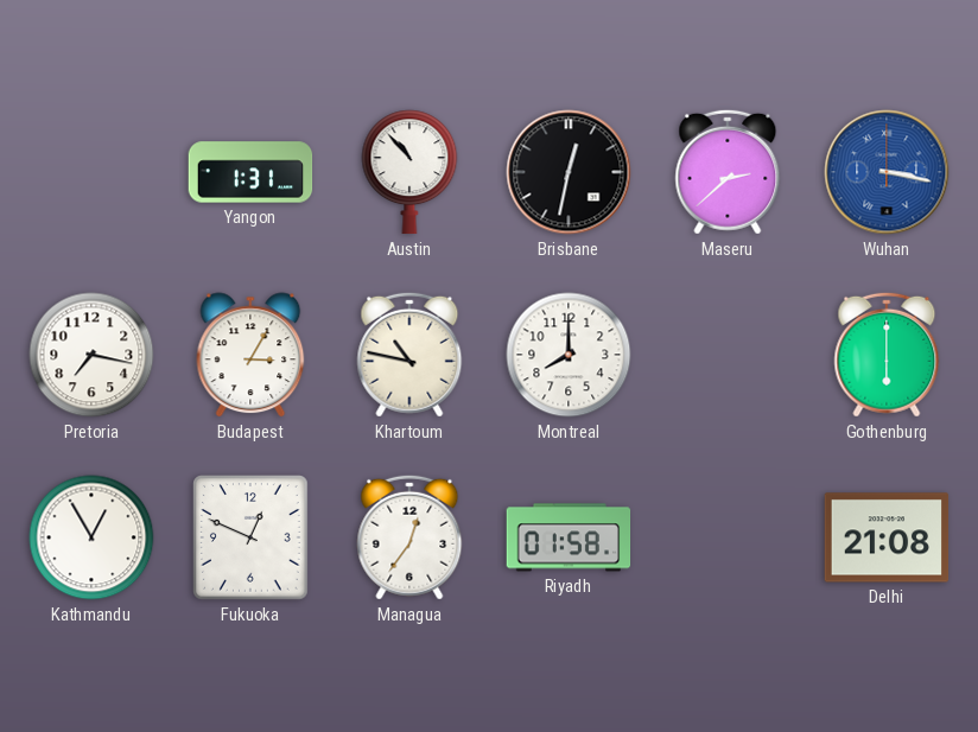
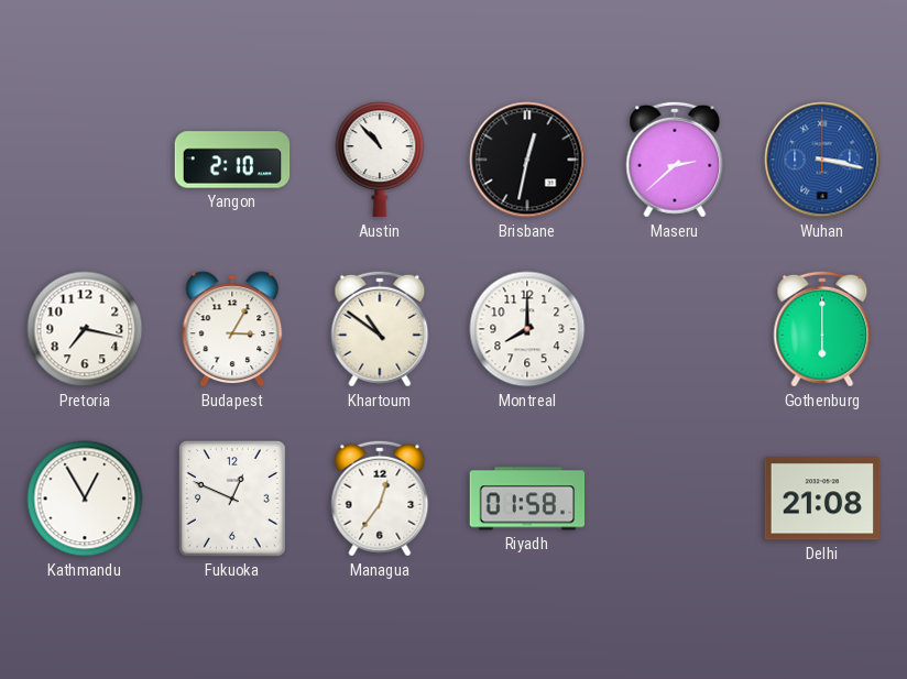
Yangon: 1:31 -> 2:10
Khartoum: 10:47 -> 10:51
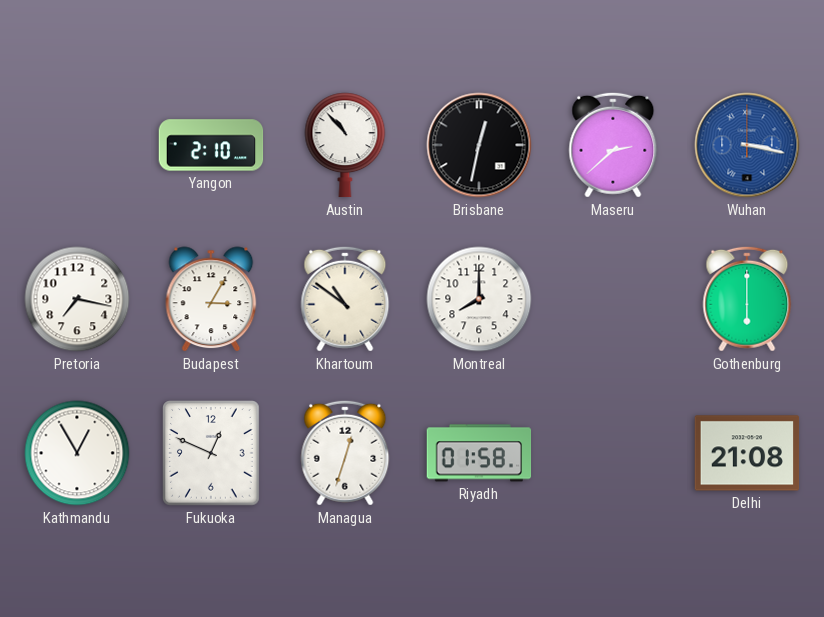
Managua: 12:36 -> 12:33
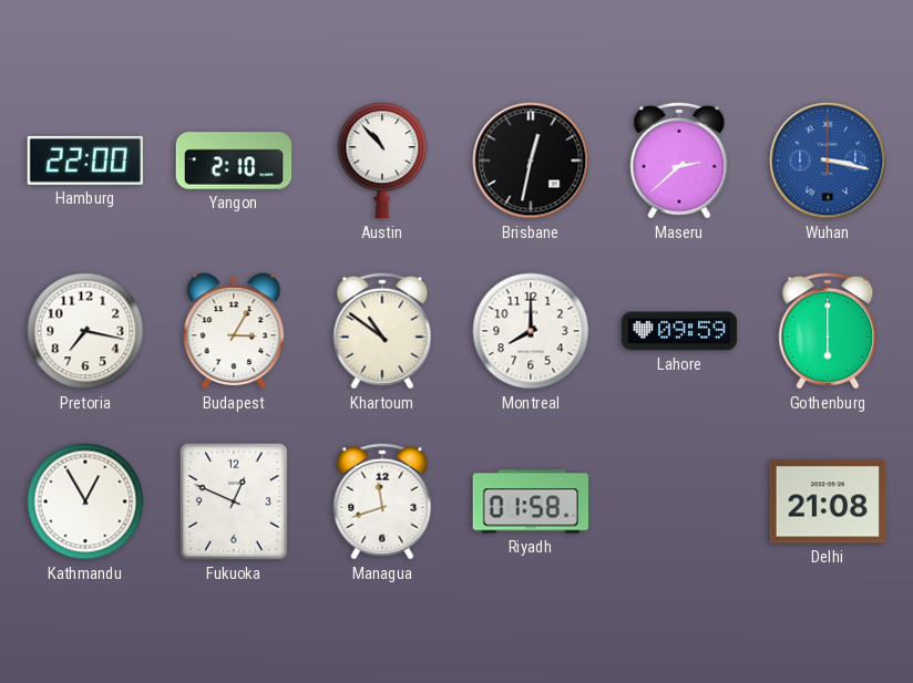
Hamburg: none -> 22:00
Lahore: none -> 09:59
Managua: 12:33 -> 11:42
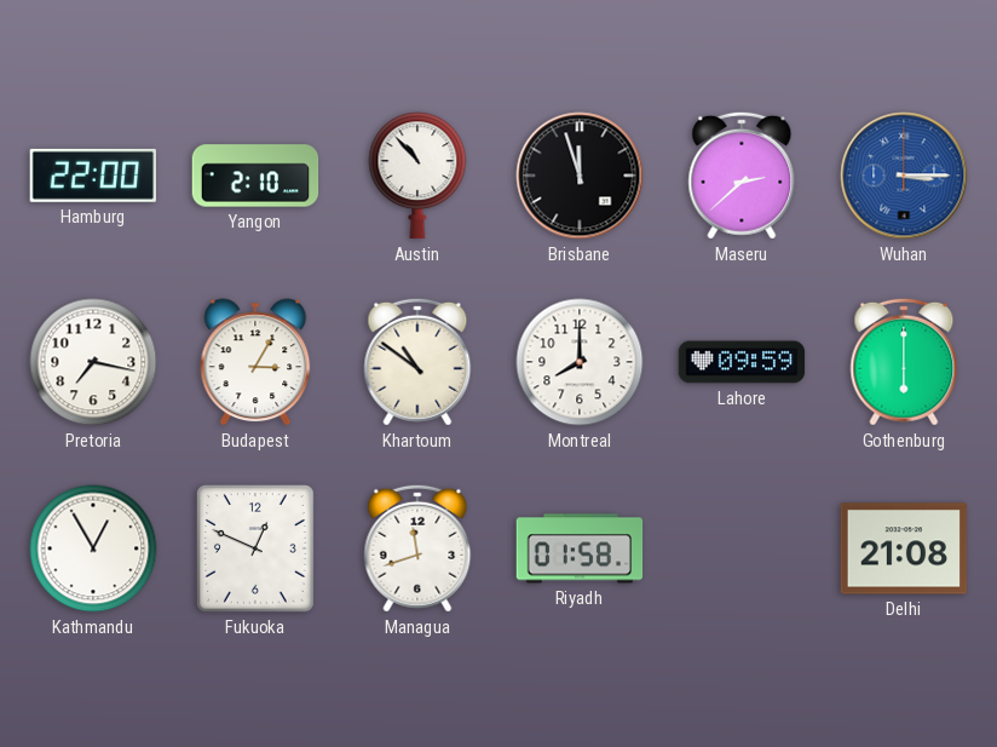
Brisbane: 12:32 -> 11:57
Wuhan: 3:17 -> 3:15
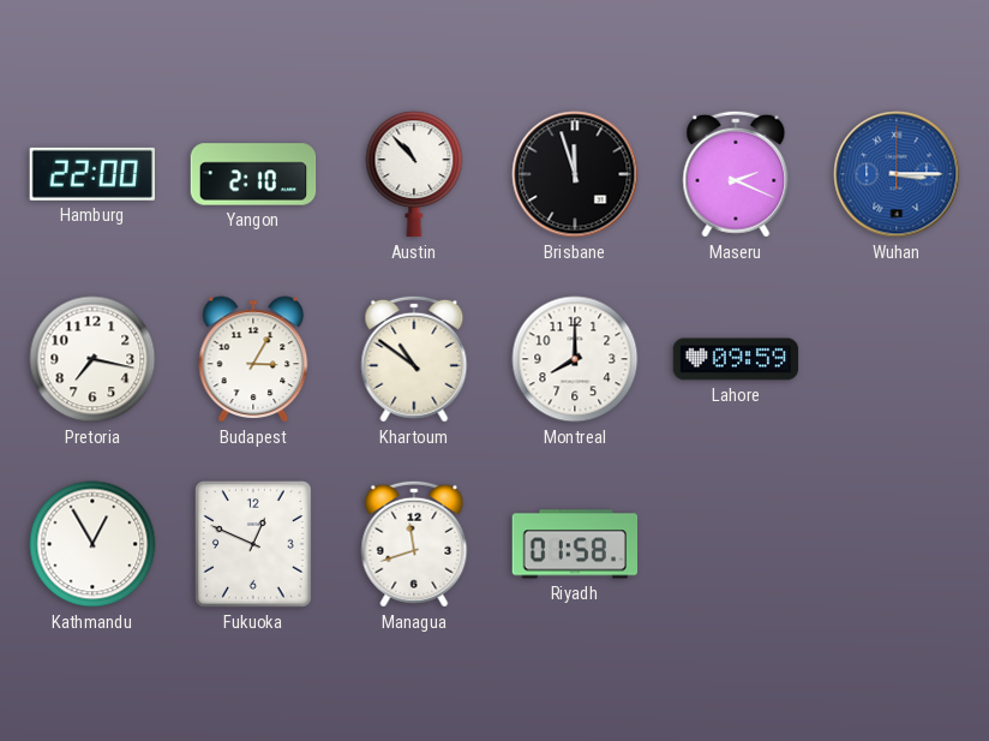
Maseru: 2:38 -> 2:19
Gothenburg: 6:00 -> none
Delhi: 21:08 -> none
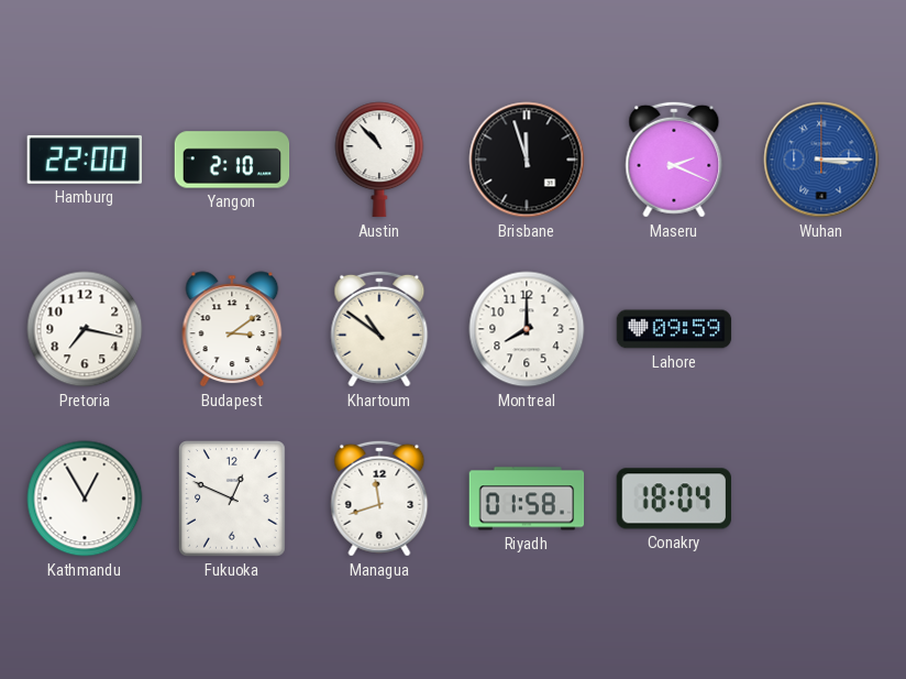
Budapest: 3:05 -> 3:09
Conakry: none -> 18:04
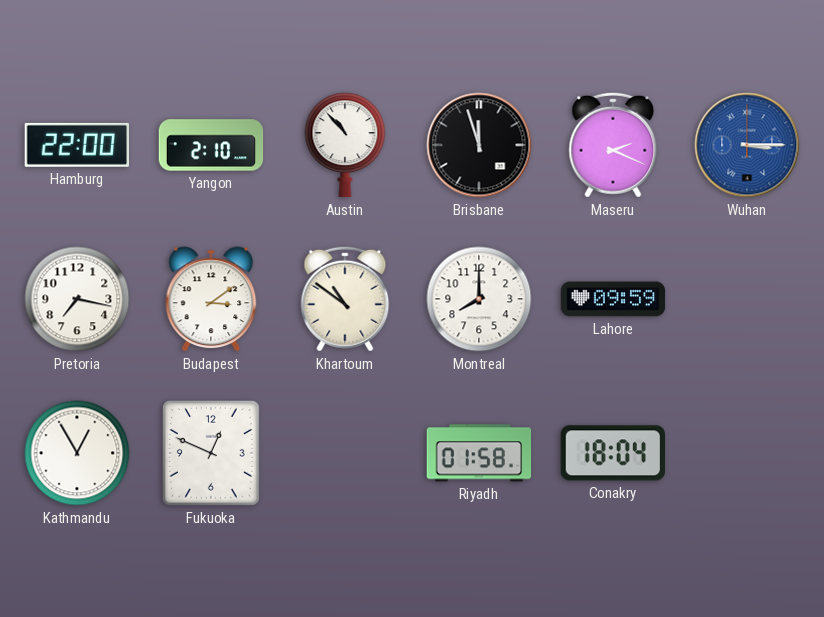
Managua: 11:42 -> none
